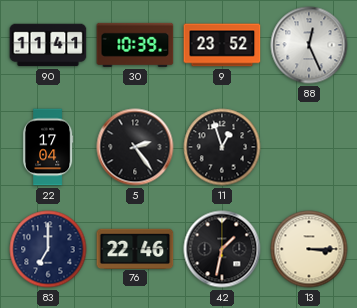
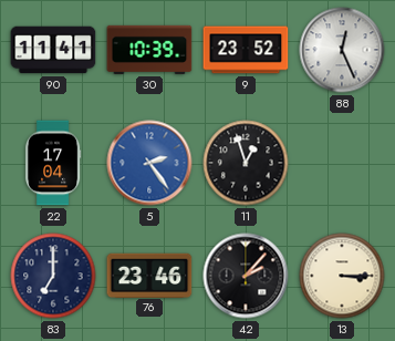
5 dial: black -> blue
76: 22:46 -> 23:46
42: 1:32 -> 2:07
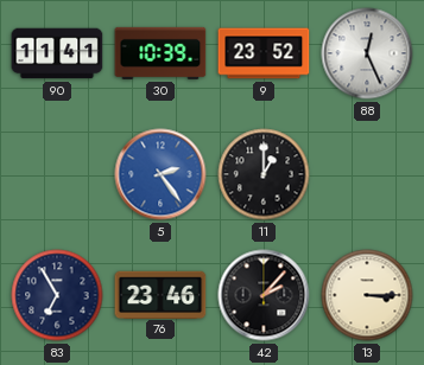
22: 17:04 -> none
11: 12:57 -> 1:00
83: 7:00 -> 6:55
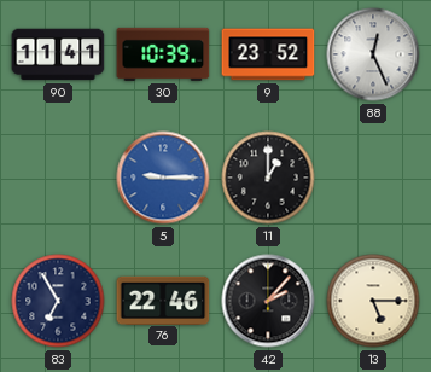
5: 2:24 -> 9:15
76: 23:46 -> 22:46
13: 3:15 -> 5:15
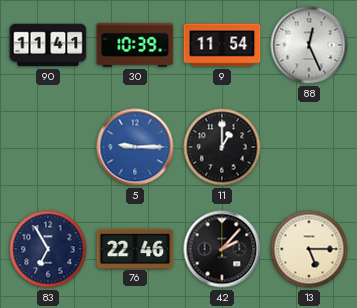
9: 23:52 -> 11:54
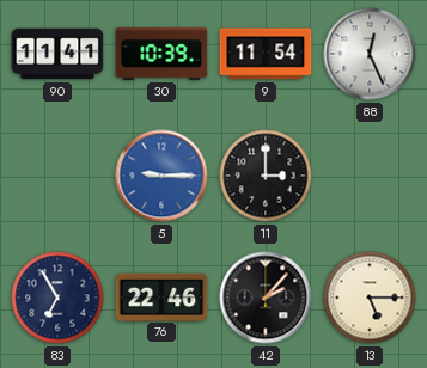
11: 1:00 -> 3:00
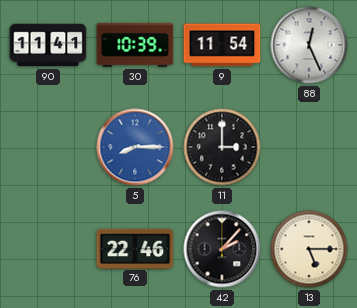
5: 9:15 -> 8:15
83: 6:55 -> none
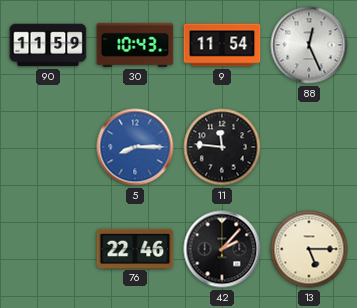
90: 11:41 -> 11:59
30: 10:39 -> 10:43
11: 3:00 -> 11:46
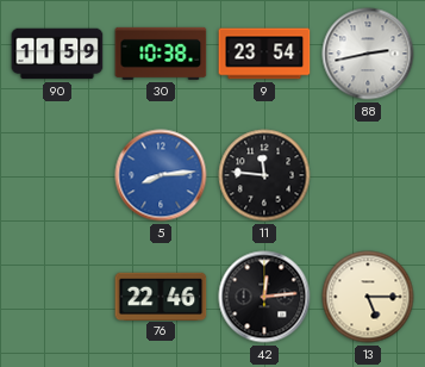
30: 10:43 -> 10:38
9: 11:54 -> 23:54
88: 12:26 -> 2:43
5: 8:15 -> 8:14
42: 2:07 -> 12:14
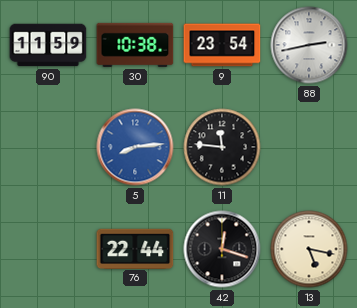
76: 22:46 -> 22:44
42: 12:14 -> 12:18
13: 5:15 -> 5:17
